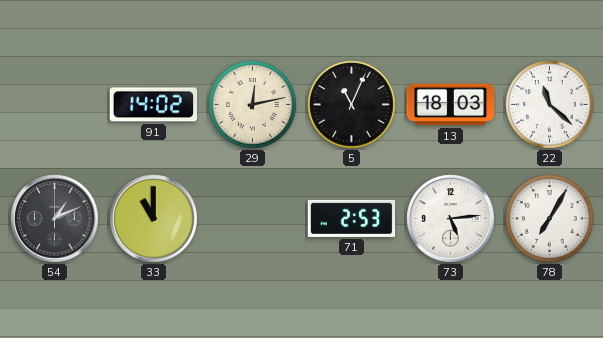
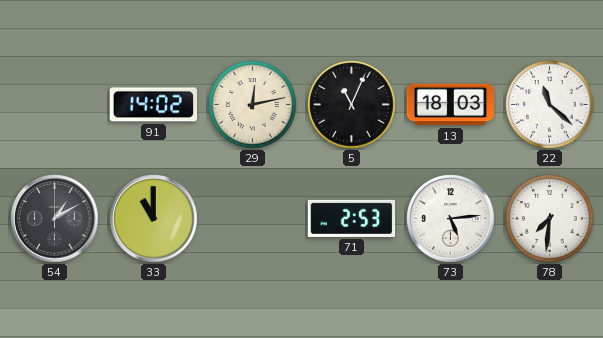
54: 1:11 -> 1:10
78: 7:05 -> 7:31
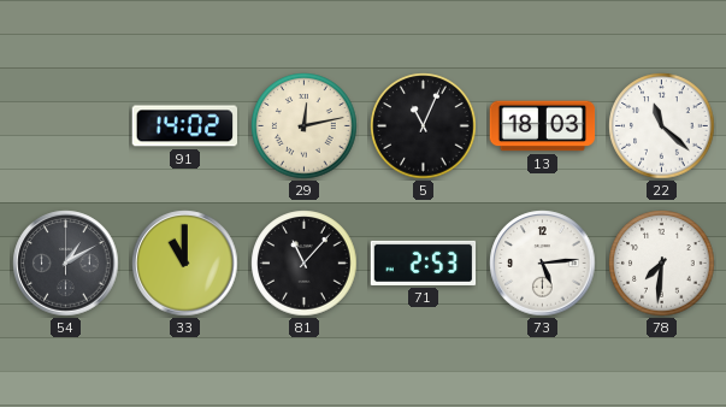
81: none -> 11:07
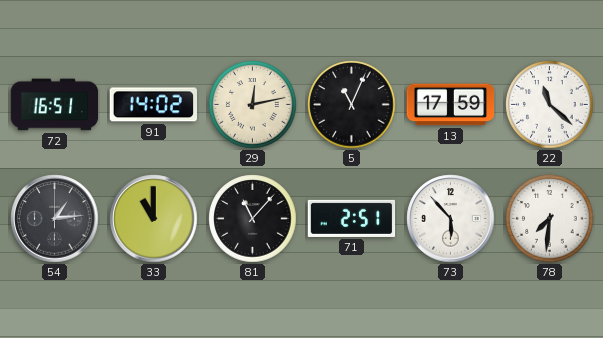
72: none -> 16:51
13: 18:03 -> 17:59
54: 1:10 -> 1:14
71: 2:53 -> 2:51
73: 5:14 -> 5:53
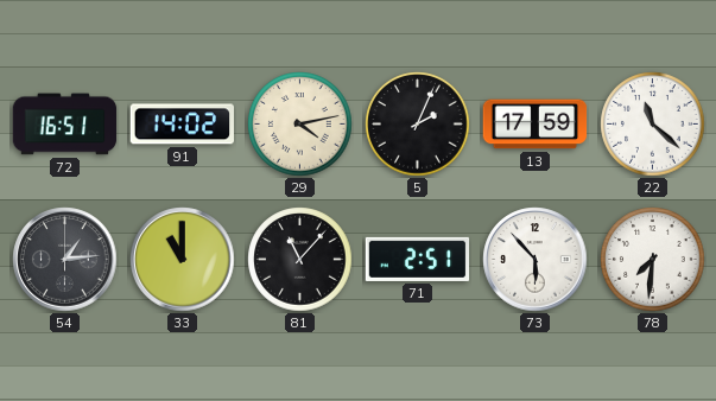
29: 12:13 -> 4:13
5: 11:04 -> 2:04
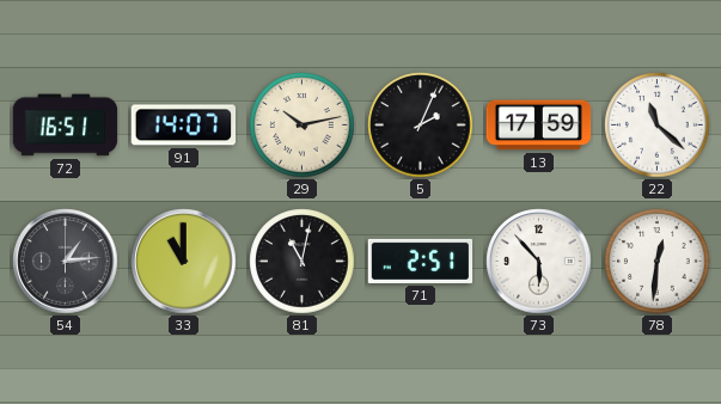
91: 14:02 -> 14:07
29: 4:13 -> 10:13
81: 11:07 -> 11:02
78: 7:31 -> 12:31
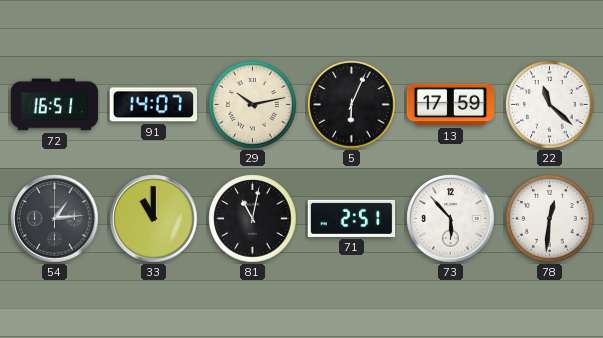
5: 2:04 -> 6:04
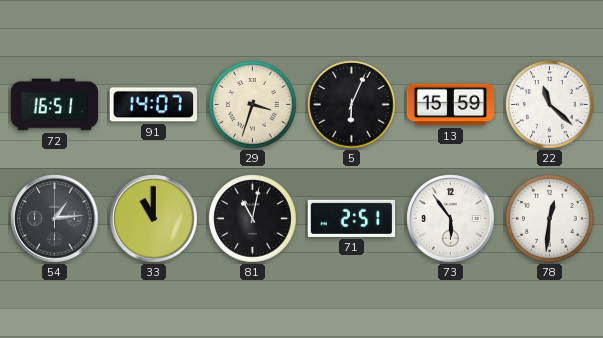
29: 10:13 -> 3:33
13: 17:59 -> 15:59
73: 5:53 -> 5:54
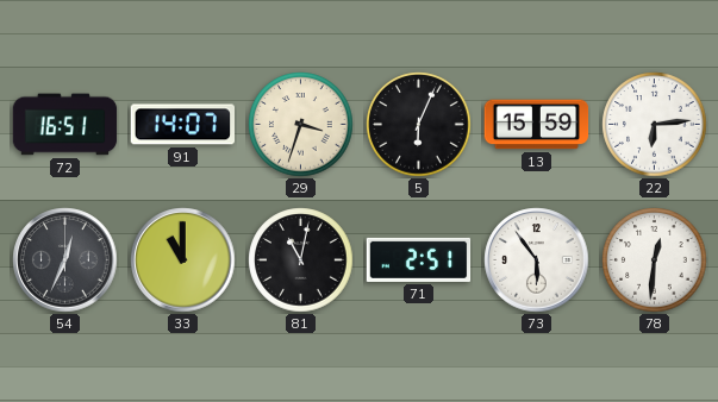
22: 11:22 -> 6:14
54: 1:14 -> 12:34
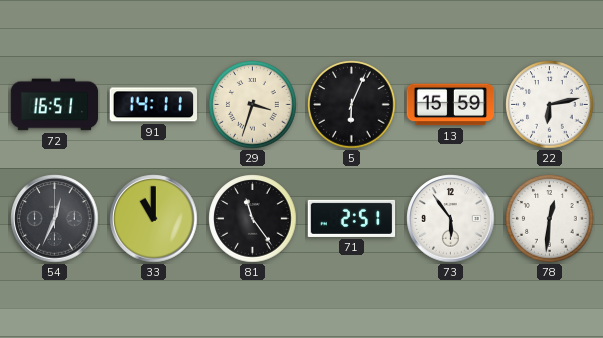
91: 14:07 -> 14:11
22: 6:14 -> 6:13
81: 11:02 -> 11:24
